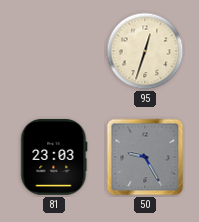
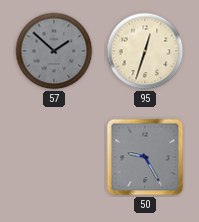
57: none -> 1:52
81: 23:03 -> none
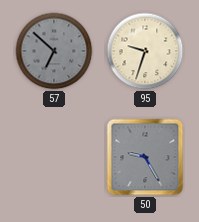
57: 1:52 -> 6:52
95: 12:33 -> 9:33
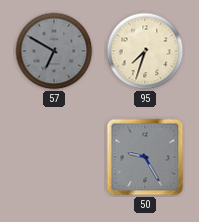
57: 6:52 -> 6:50
95: 9:33 -> 7:33
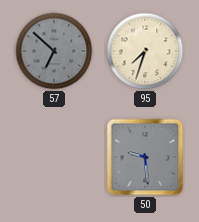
57: 6:50 -> 6:52
50: 9:25 -> 9:29
